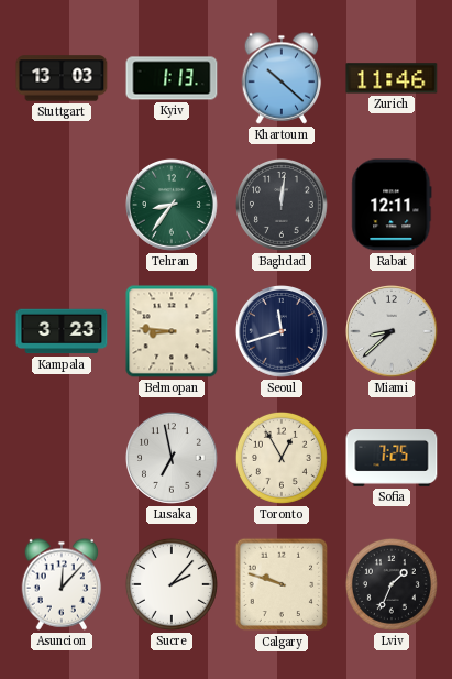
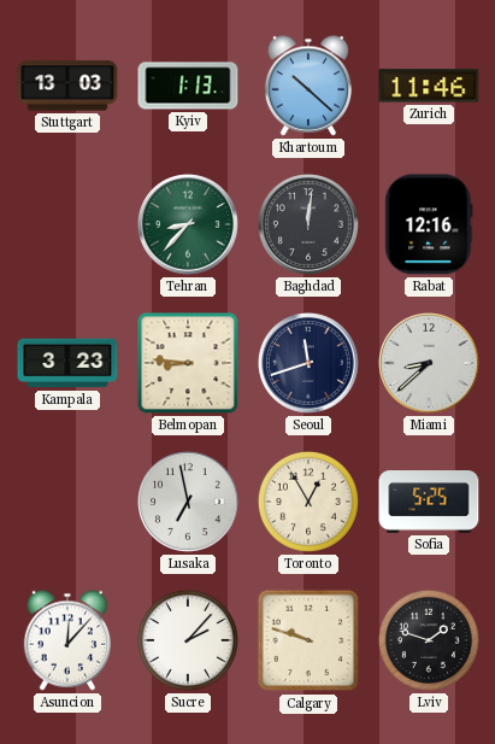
Tehran: 8:36 -> 8:37
Rabat: 12:11 -> 12:16
Sofia: 7:25 -> 5:25
Lviv: 1:34 -> 1:48
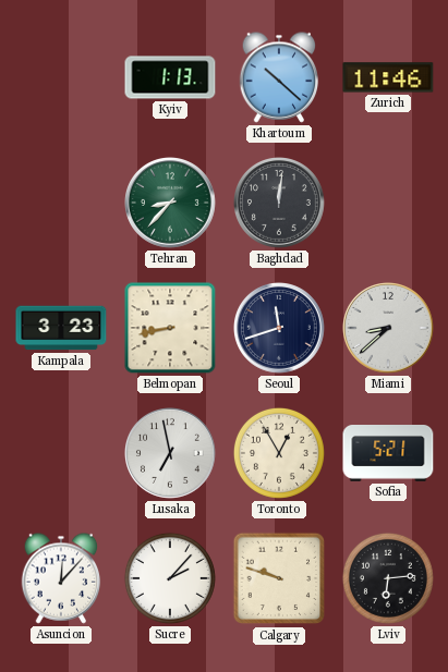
Stuttgart: 13:03 -> none
Rabat: 12:16 -> none
Belmopan: 8:46 -> 8:43
Sofia: 5:25 -> 5:21
Lviv: 1:48 -> 6:14
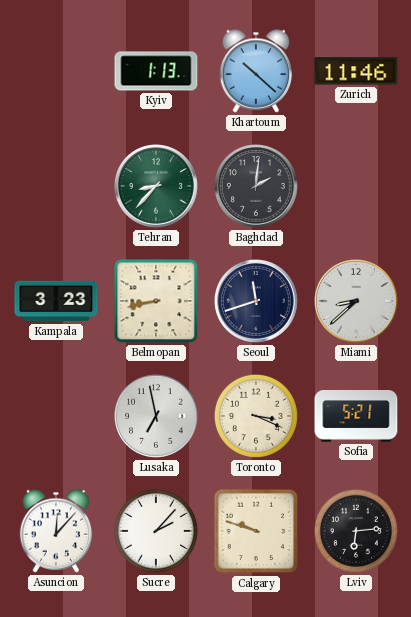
Baghdad: 12:01 -> 2:01
Toronto: 12:55 -> 3:19
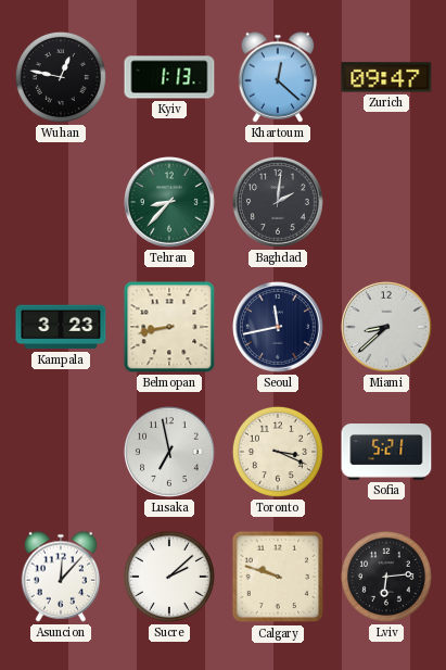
Wuhan: none -> 12:47
Khartoum: 10:22 -> 12:22
Zurich: 11:46 -> 09:47
Seoul: 11:42 -> 11:43
Sucre: 2:07 -> 2:08
